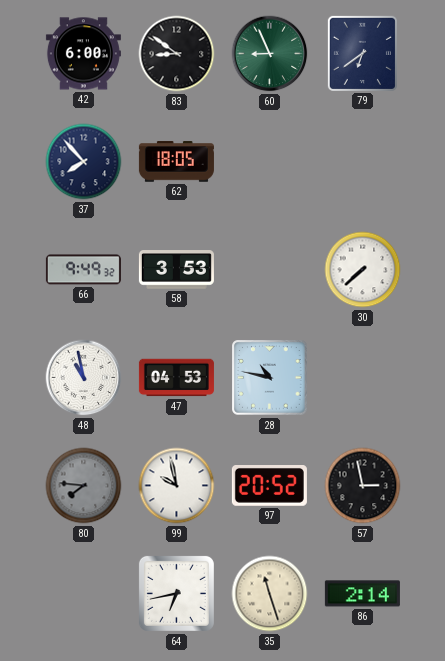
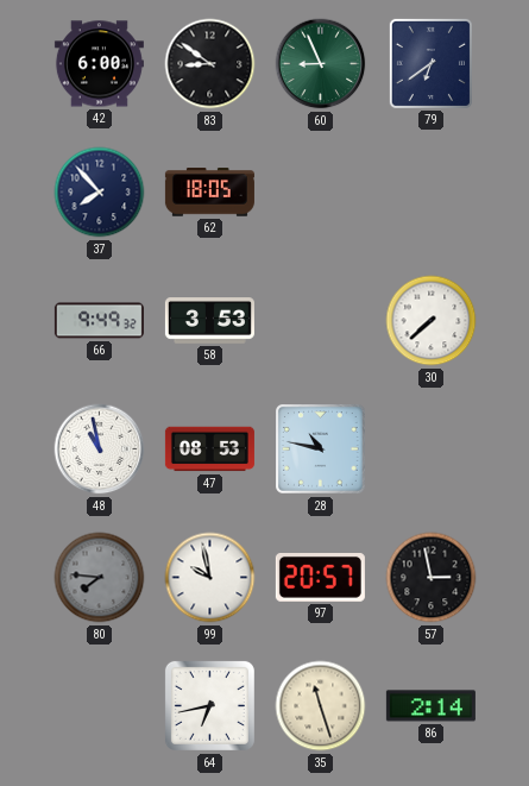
47: 04:53 -> 08:53
97: 20:52 -> 20:57
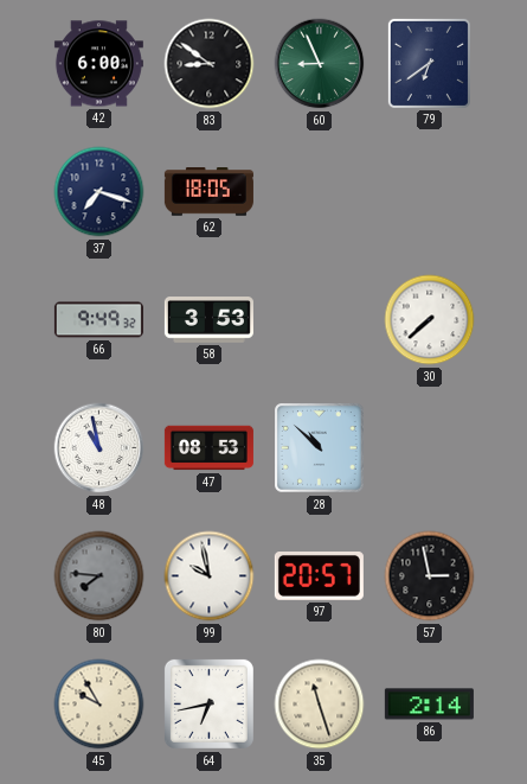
37: 7:53 -> 7:18
28: 10:47 -> 10:52
45: none -> 9:55
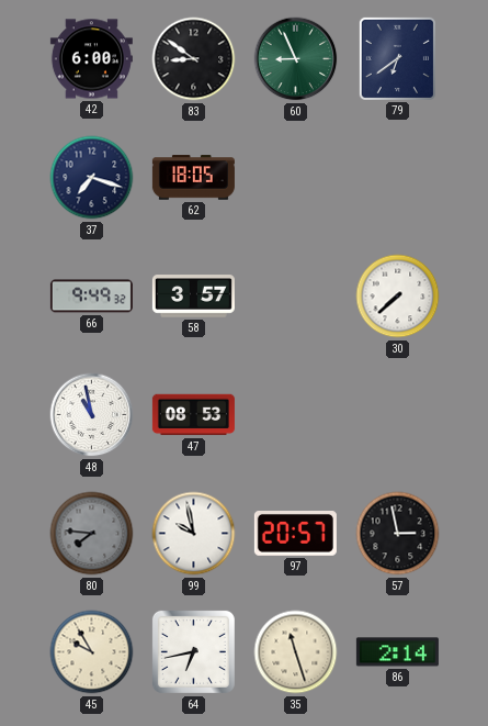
58: 3:53 -> 3:57
28: 10:52 -> none
